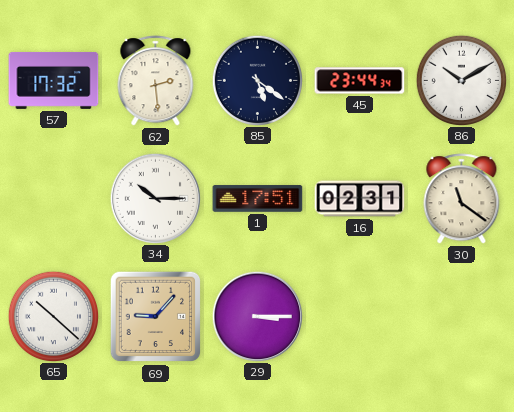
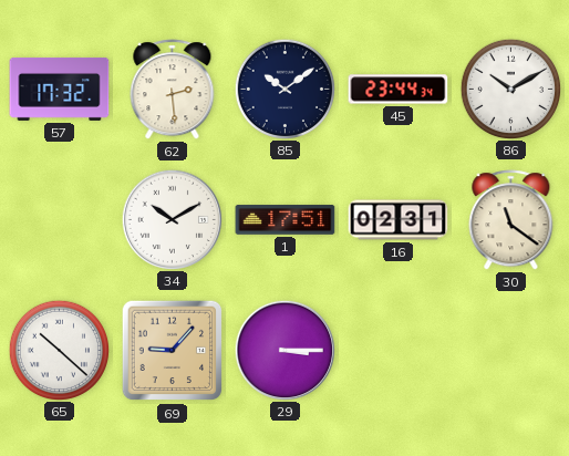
85: 5:21 -> 10:09
34: 10:15 -> 10:10
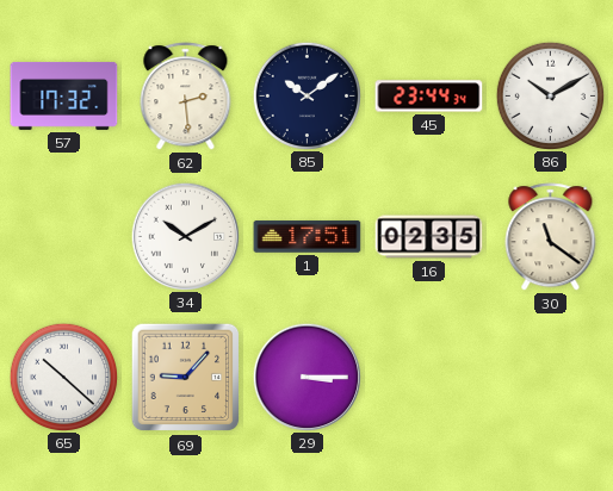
16: 02:31 -> 02:35
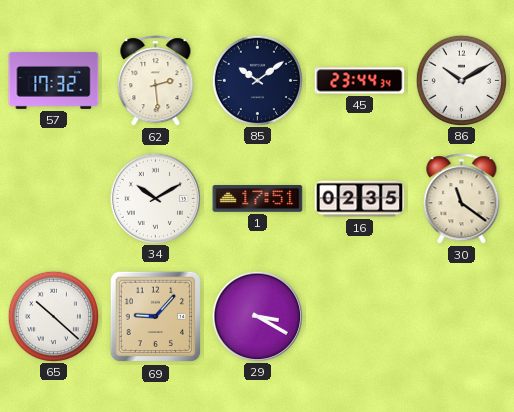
29: 3:15 -> 3:20
